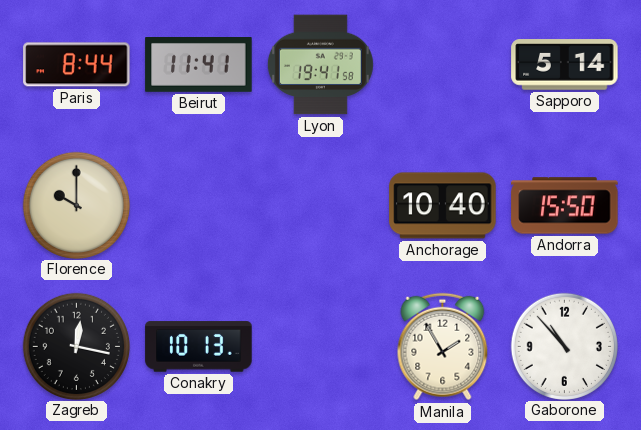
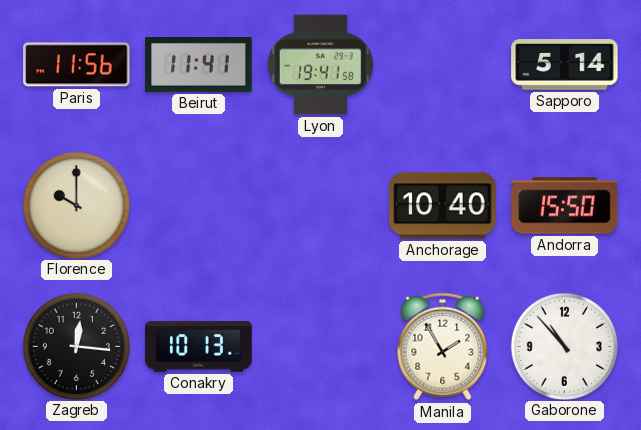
Paris: 8:44 -> 11:56
Zagreb: 12:17 -> 12:16
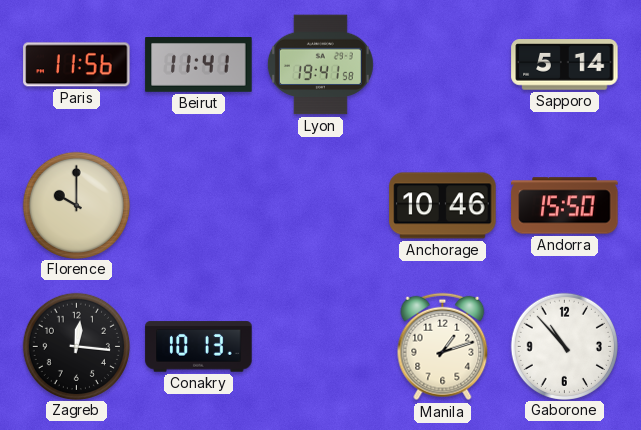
Anchorage: 10:40 -> 10:46
Manila: 1:55 -> 1:12
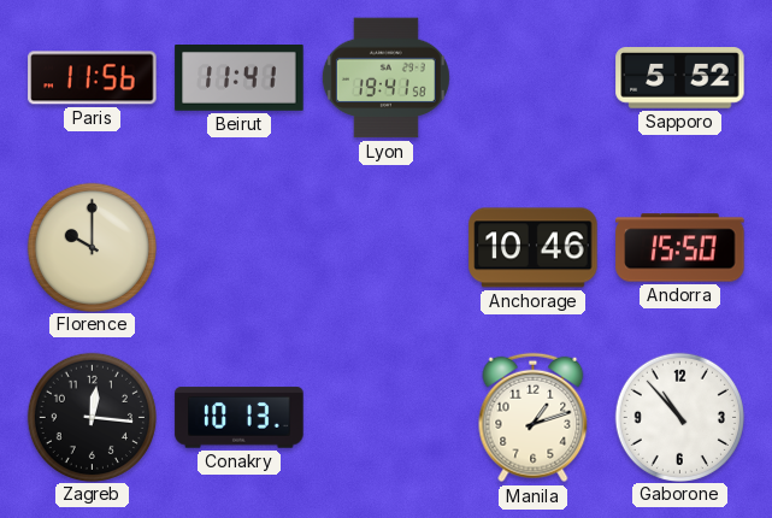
Sapporo: 5:14 -> 5:52
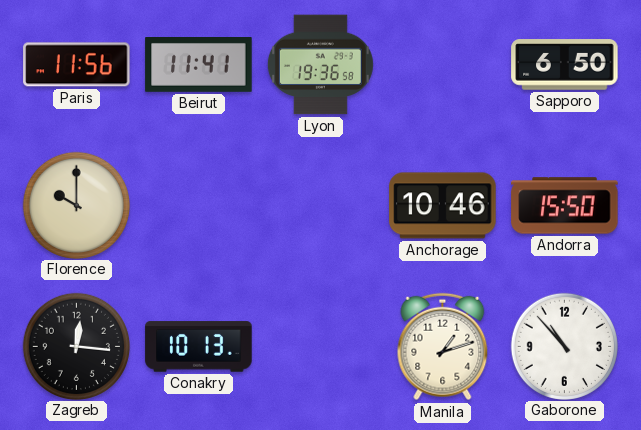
Lyon: 19:41 -> 19:36
Sapporo: 5:52 -> 6:50
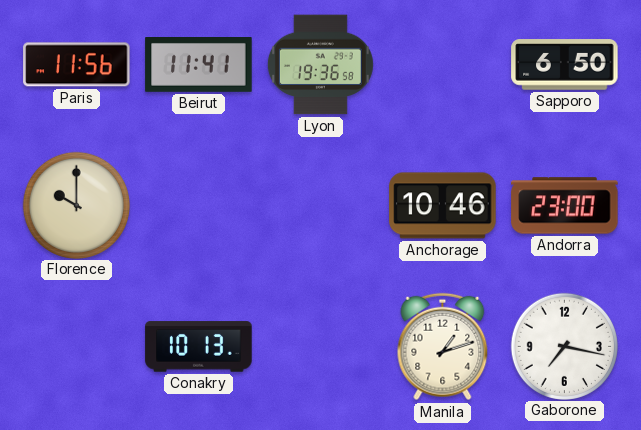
Andorra: 15:50 -> 23:00
Zagreb: 12:16 -> none
Gaborone: 10:53 -> 7:17
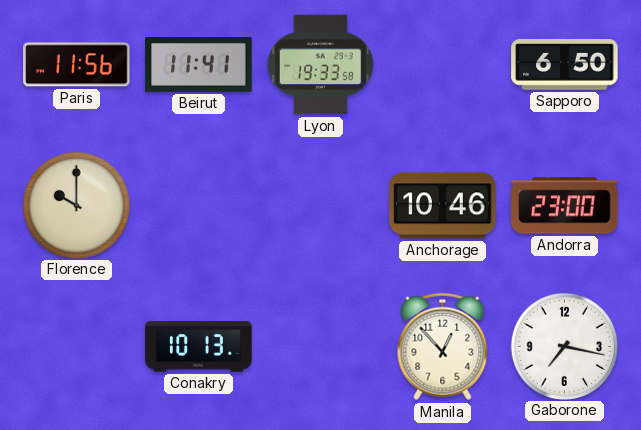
Lyon: 19:36 -> 19:33
Manila: 1:12 -> 12:53
